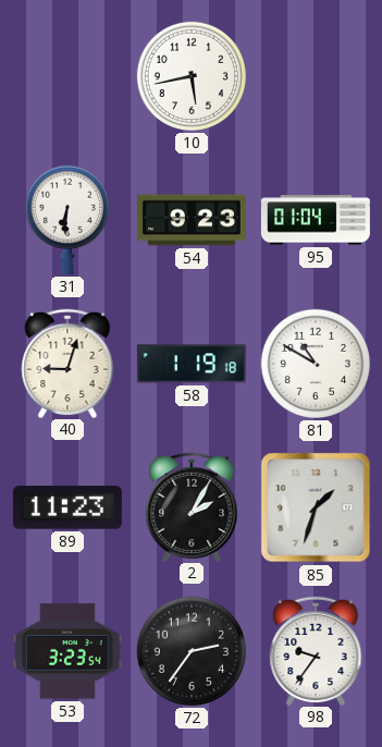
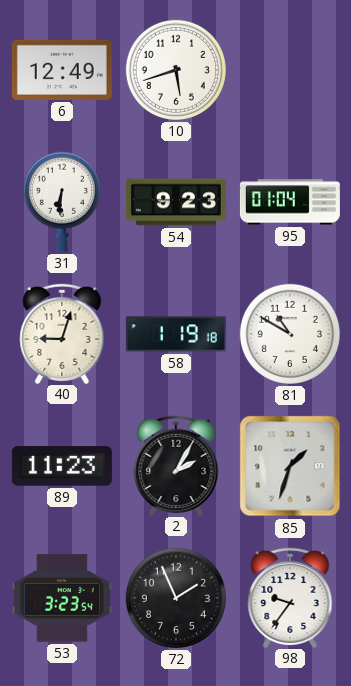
6: none -> 12:49
10: 5:43 -> 5:42
72: 2:36 -> 1:56
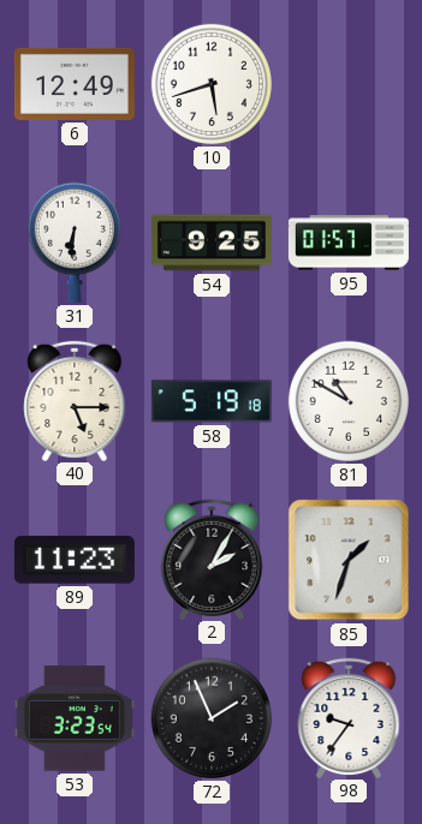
54: 9:23 -> 9:25
95: 01:04 -> 01:57
40: 9:03 -> 5:15
58: 1:19 -> 5:19
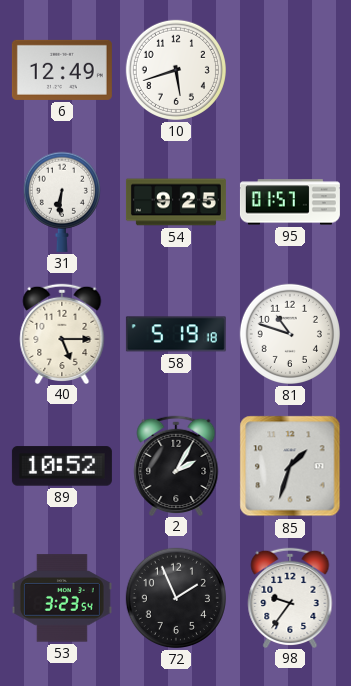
81: 10:50 -> 10:48
89: 11:23 -> 10:52
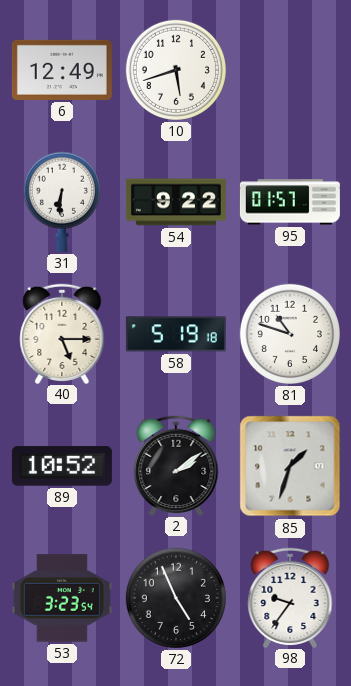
54: 9:25 -> 9:22
2: 2:05 -> 2:09
72: 1:56 -> 4:56
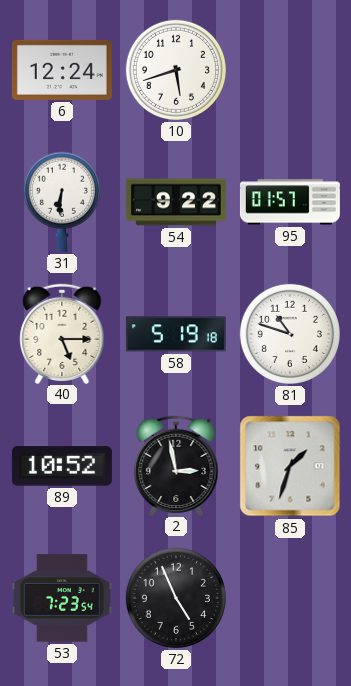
6: 12:49 -> 12:24
2: 2:09 -> 2:58
53: 3:23 -> 7:23
98: 9:36 -> none
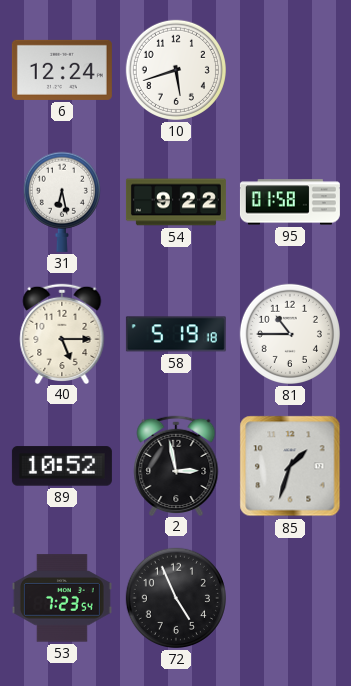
31: 6:31 -> 6:28
95: 01:57 -> 01:58
81: 10:48 -> 10:45
